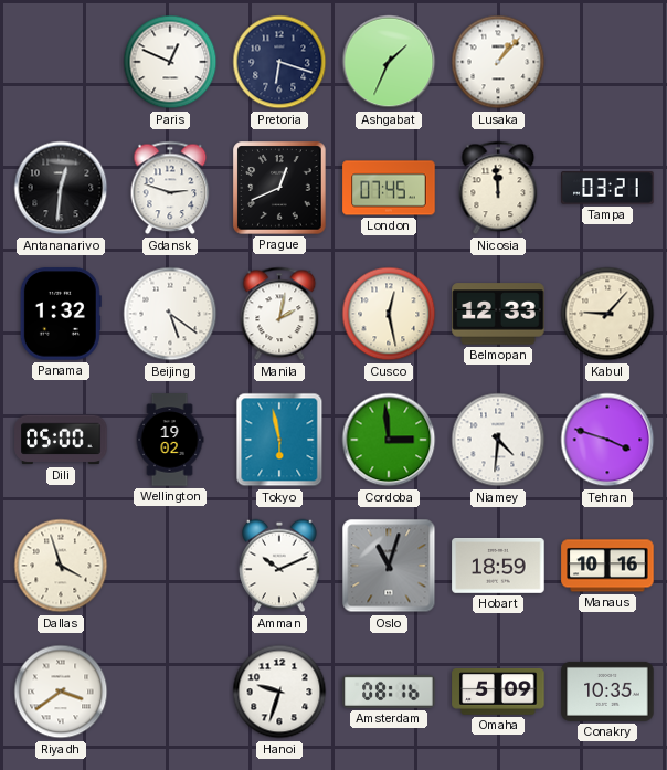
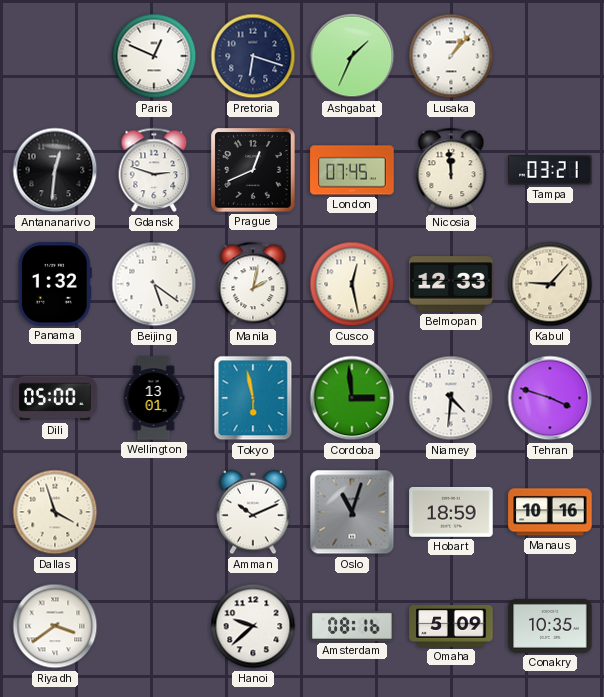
Wellington: 19:02 -> 13:01
Hanoi: 9:33 -> 9:38
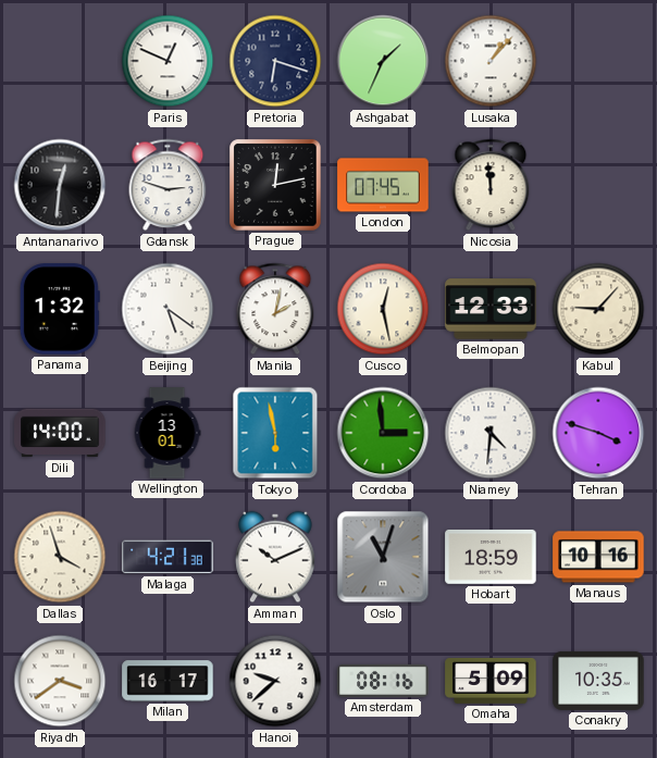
Prague: 12:41 -> 12:13
Tampa: 03:21 -> none
Dili: 05:00 -> 14:00
Malaga: none -> 4:21
Milan: none -> 16:17
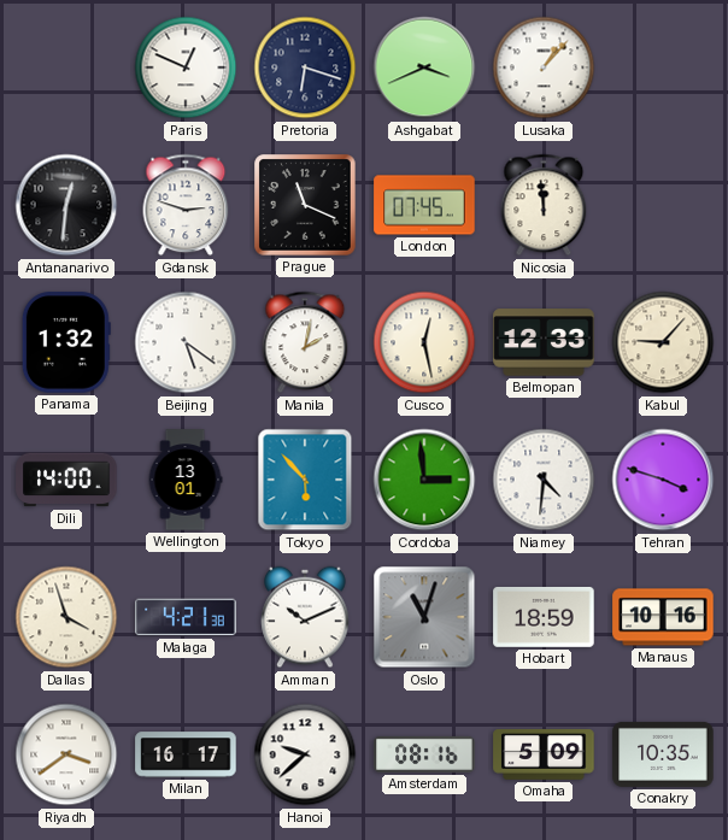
Ashgabat: 1:34 -> 3:41
Prague: 12:13 -> 11:19
Tokyo: 5:58 -> 5:53
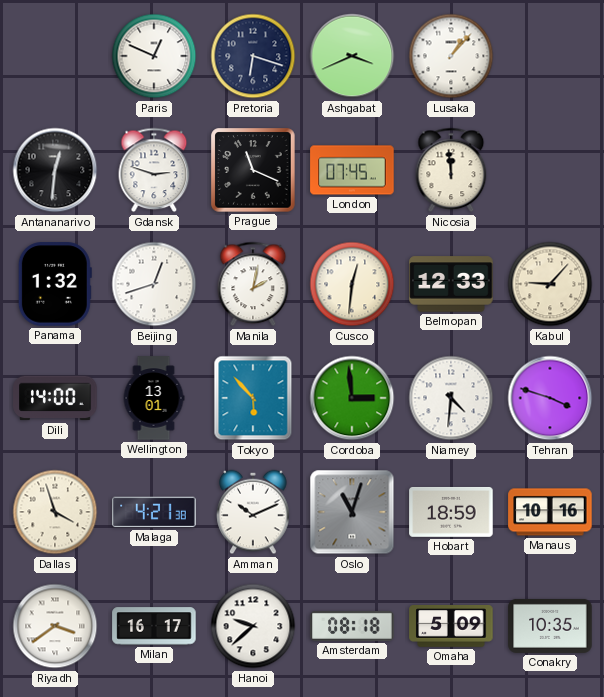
Beijing: 5:21 -> 12:42
Cusco: 12:28 -> 12:31
Amsterdam: 08:16 -> 08:18
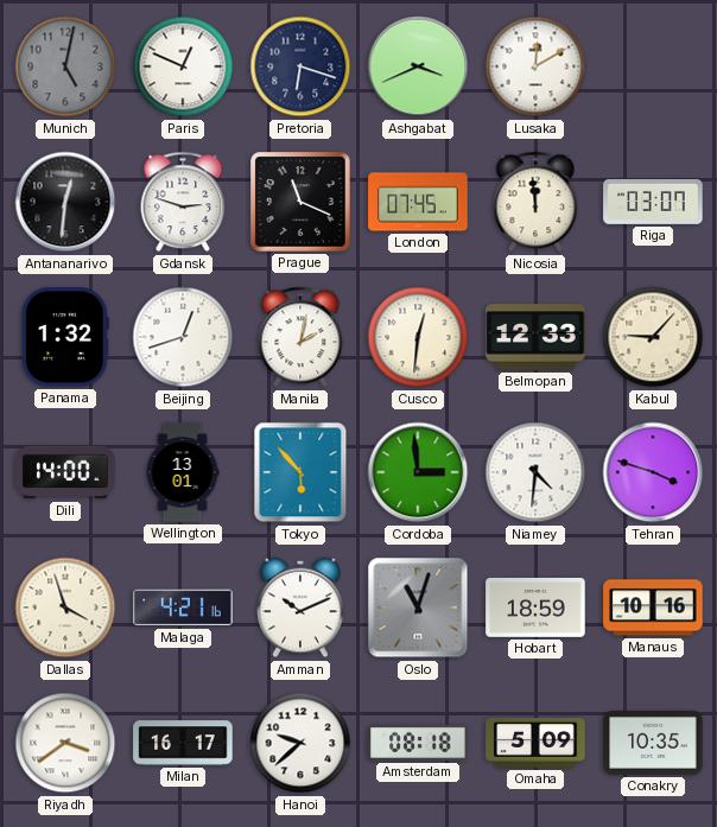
Munich: none -> 5:02
Lusaka: 1:07 -> 12:10
Riga: none -> 03:07
Malaga: 4:21:38 -> 4:21:16
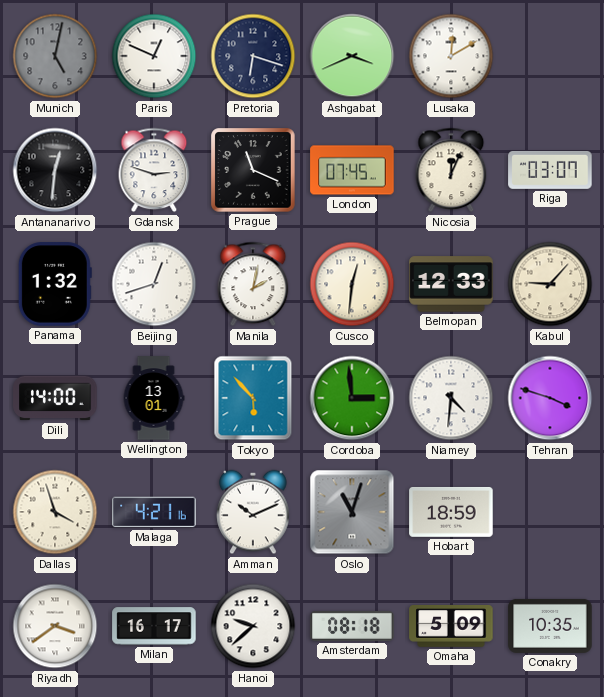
Nicosia: 11:59 -> 12:04
Manaus: 10:16 -> none
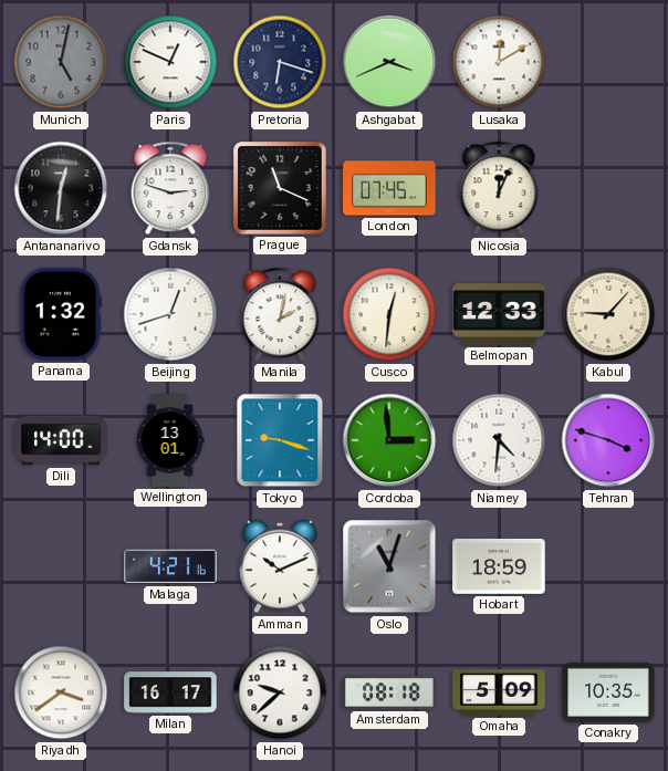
Riga: 03:07 -> none
Tokyo: 5:53 -> 9:18
Dallas: 3:57 -> none
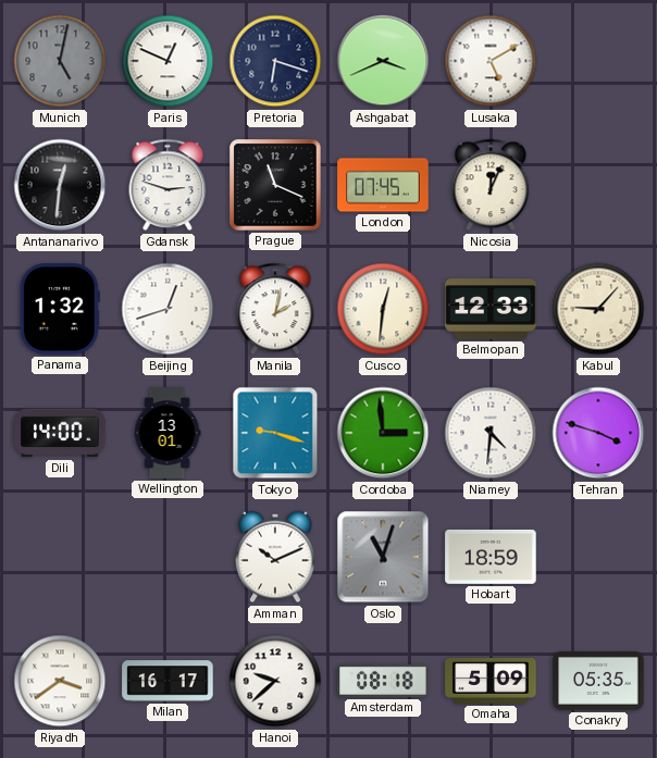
Lusaka: 12:10 -> 5:10
Malaga: 4:21 -> none
Conakry: 10:35 -> 05:35
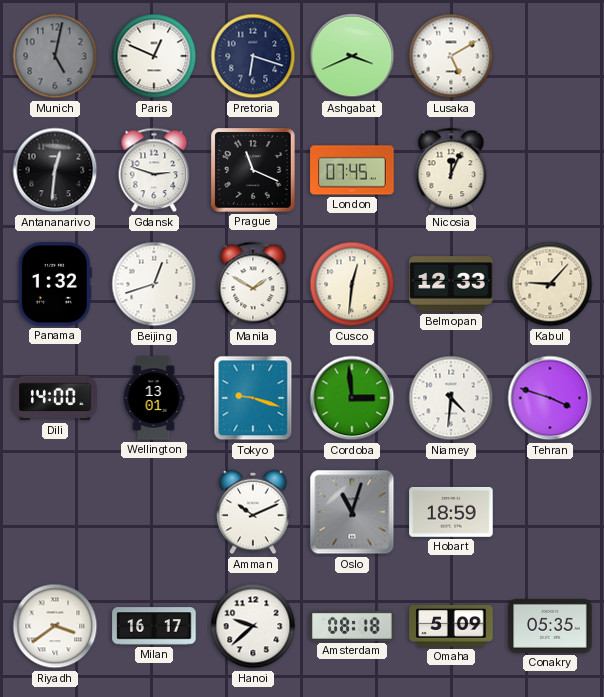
Manila: 2:02 -> 1:50
